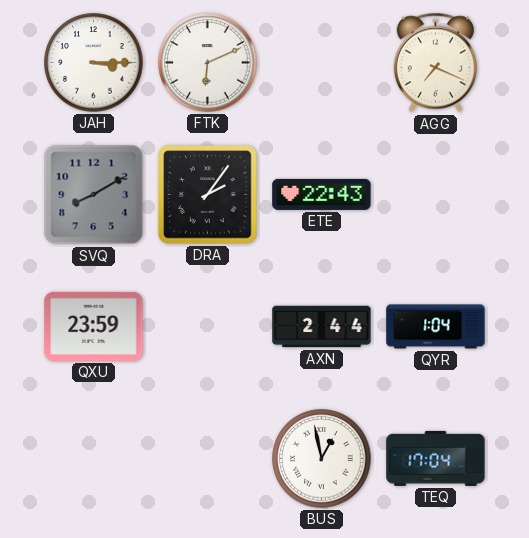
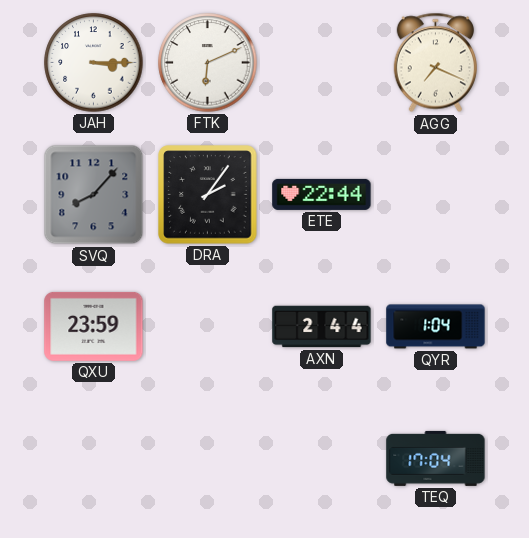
SVQ: 8:10 -> 8:07
ETE: 22:43 -> 22:44
BUS: 12:58 -> none
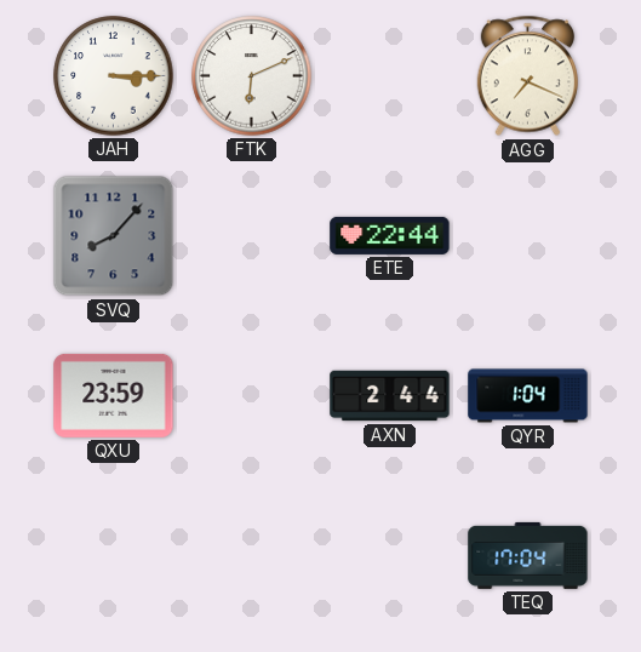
DRA: 2:06 -> none
